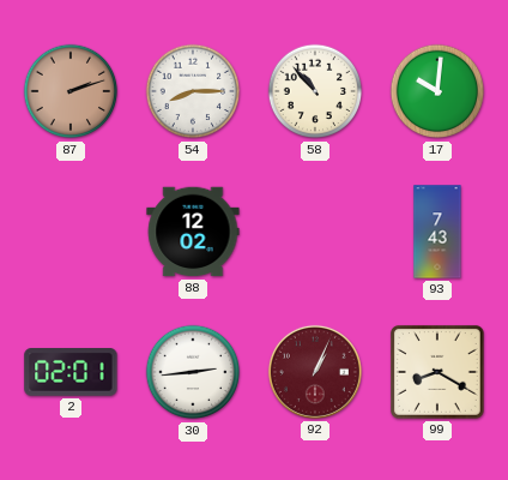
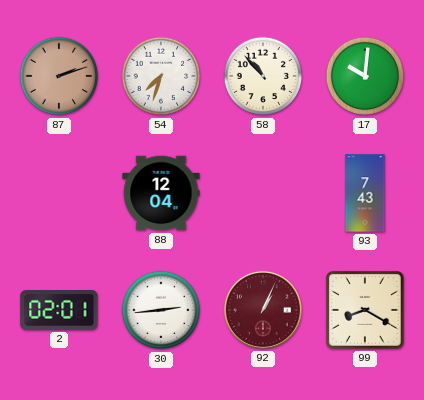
54: 8:15 -> 7:33
88: 12:02 -> 12:04
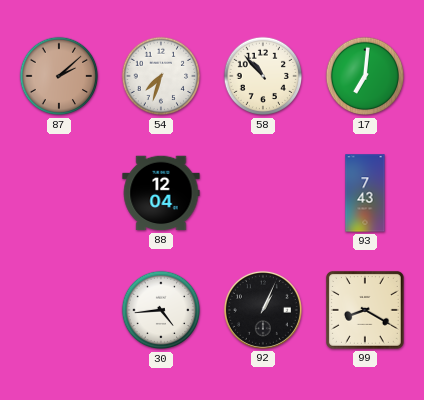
87: 2:12 -> 2:08
17: 10:01 -> 7:01
2: 02:01 -> none
30: 2:44 -> 4:44
92 dial: burgundy -> black
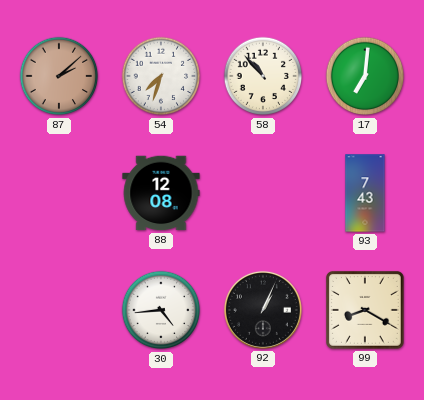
88: 12:04 -> 12:08
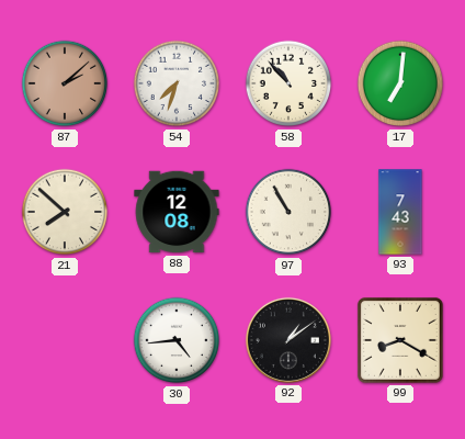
21: none -> 7:52
97: none -> 10:55
92: 1:04 -> 1:09
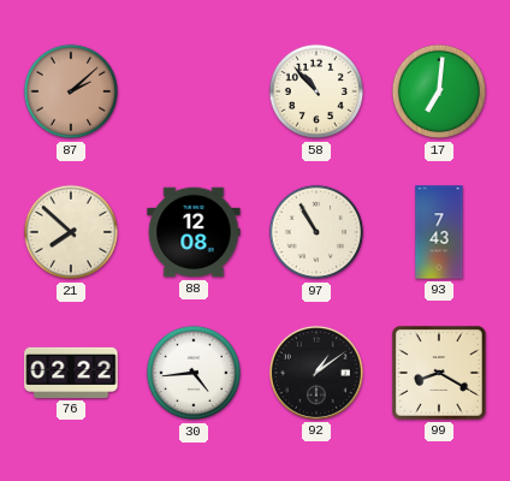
54: 7:33 -> none
76: none -> 02:22
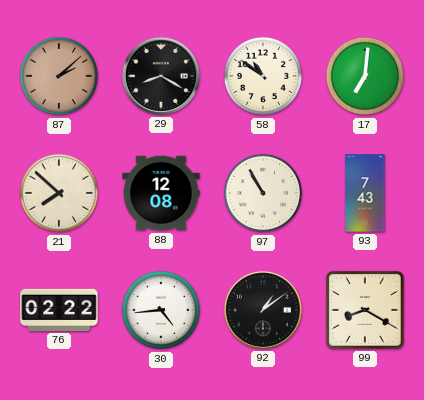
29: none -> 8:20
58: 10:53 -> 10:51
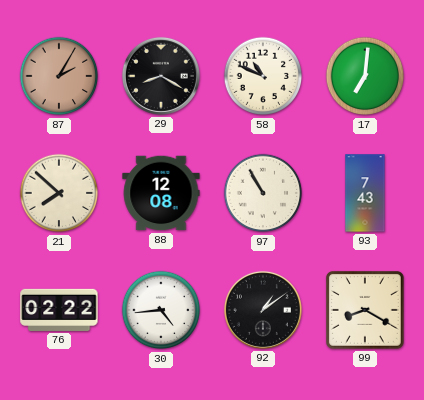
87: 2:08 -> 2:05
58: 10:51 -> 10:49
